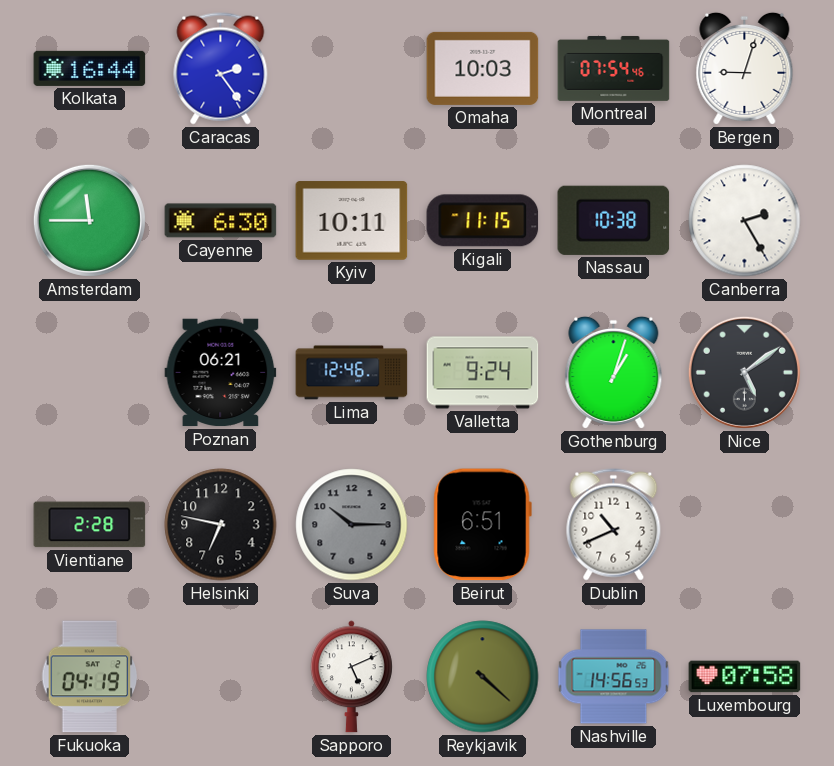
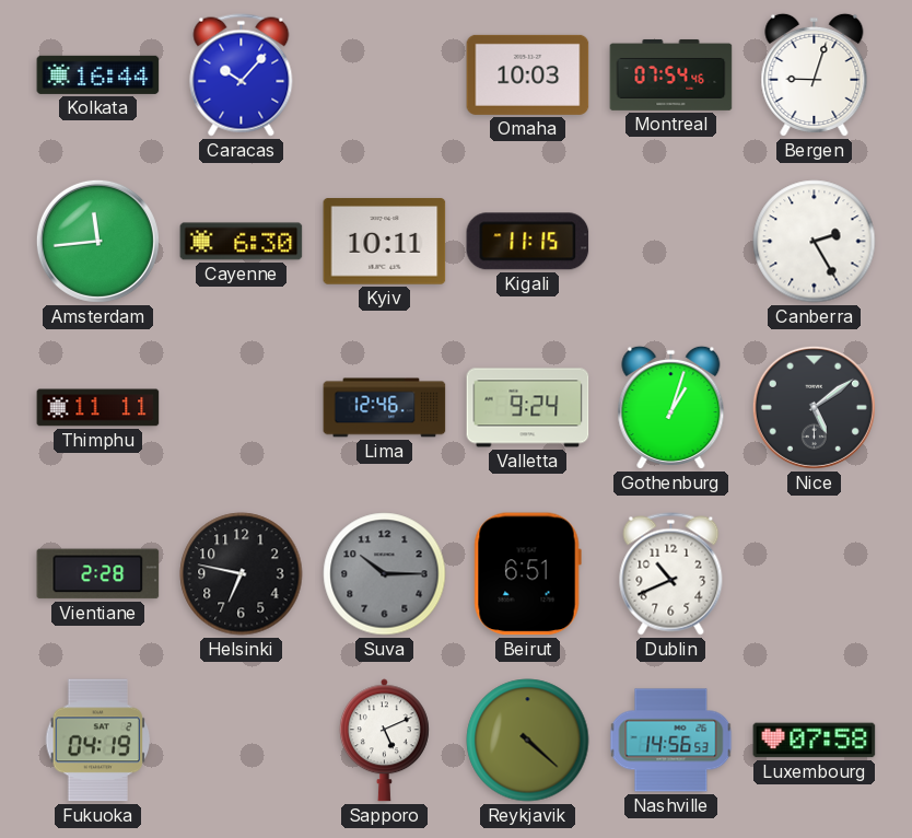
Caracas: 2:24 -> 10:07
Amsterdam: 11:45 -> 11:44
Nassau: 10:38 -> none
Thimphu: none -> 11:11
Poznan: 06:21 -> none
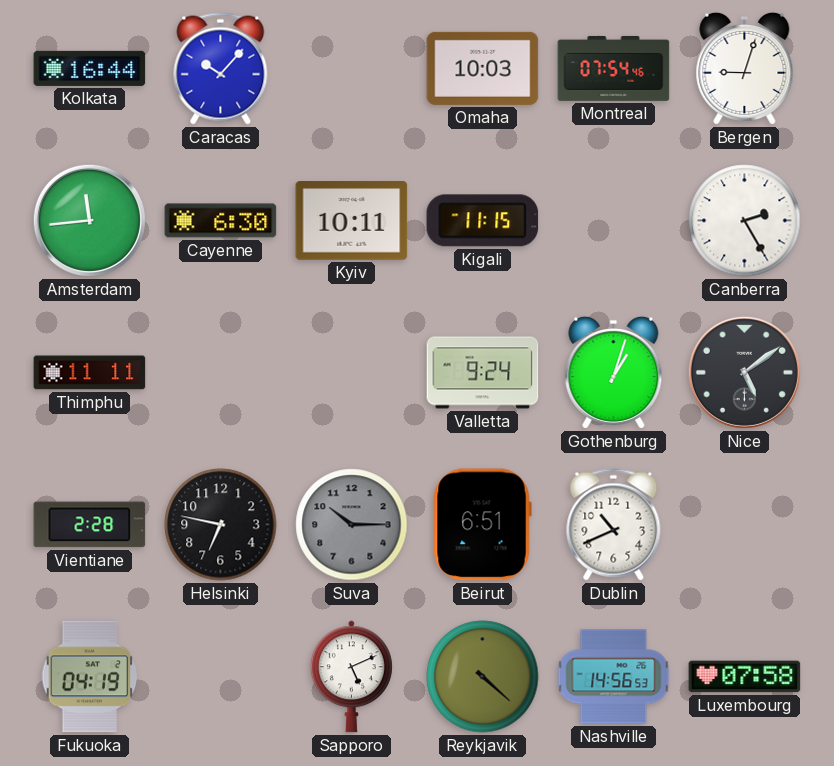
Lima: 12:46 -> none
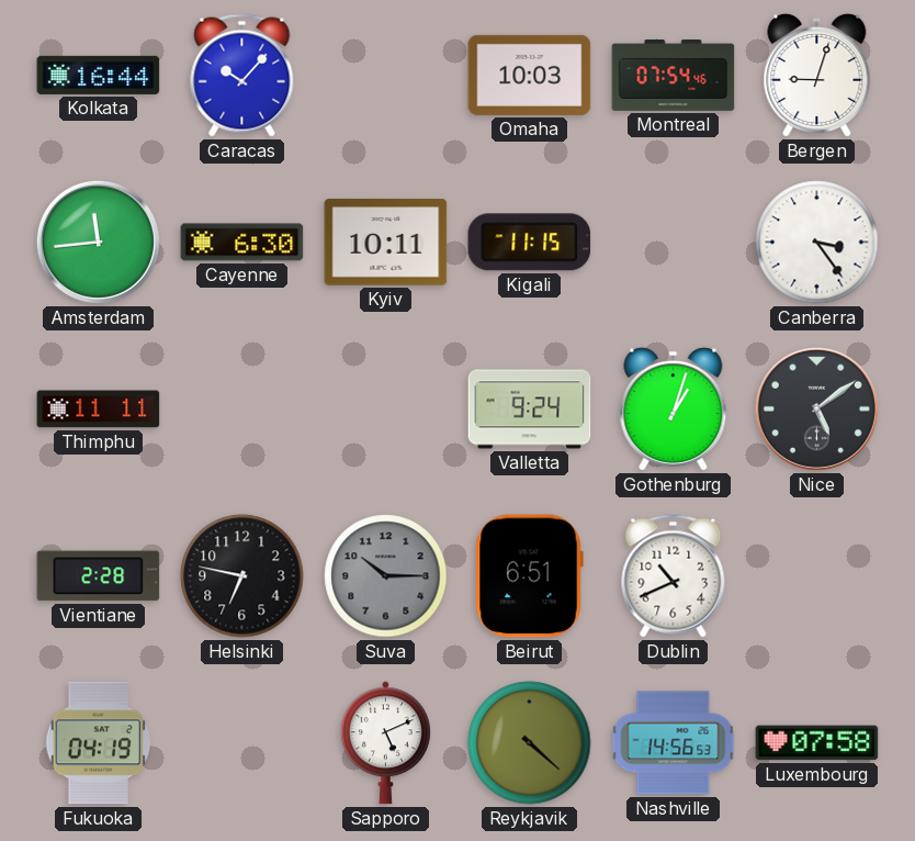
Canberra: 2:25 -> 3:24
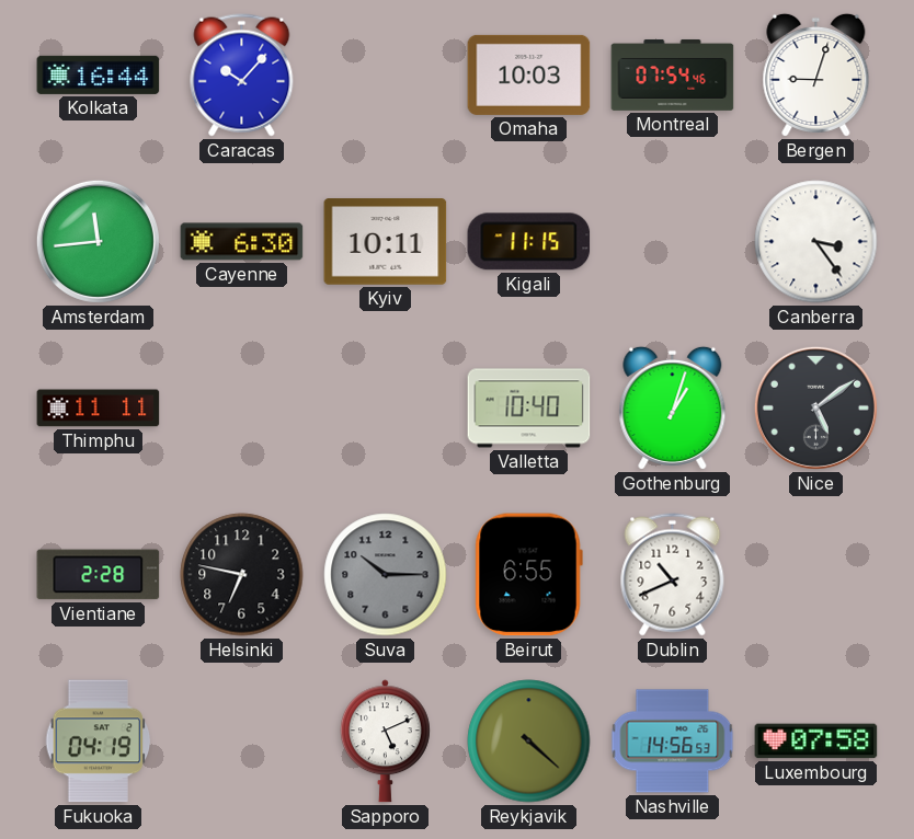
Valletta: 9:24 -> 10:40
Beirut: 6:51 -> 6:55
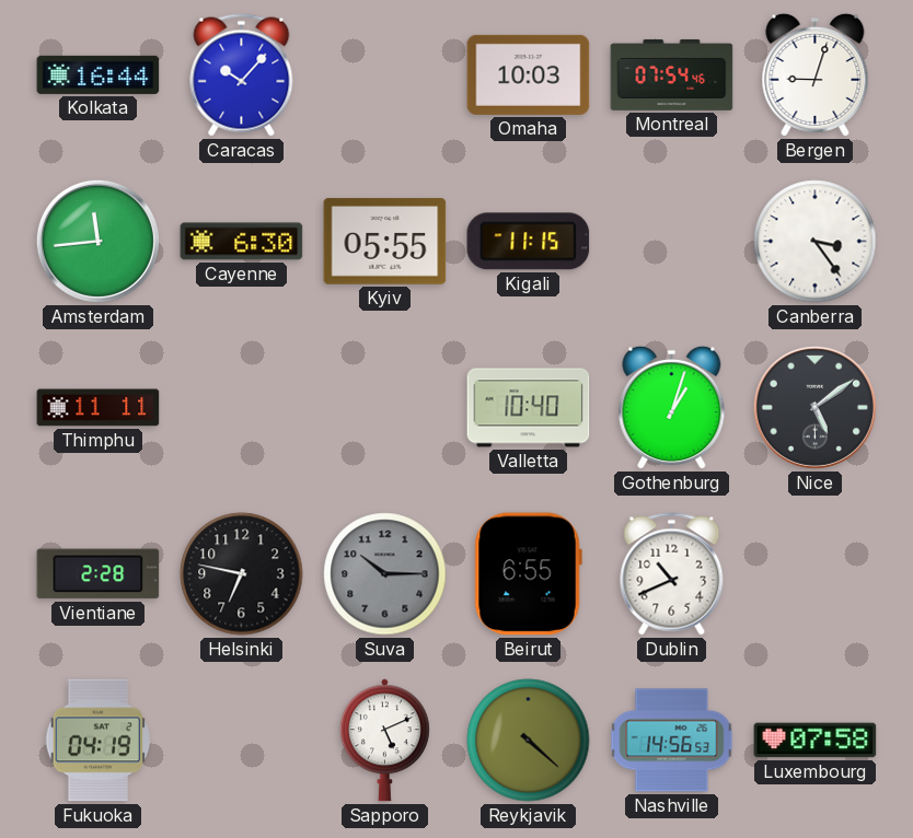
Kyiv: 10:11 -> 05:55
